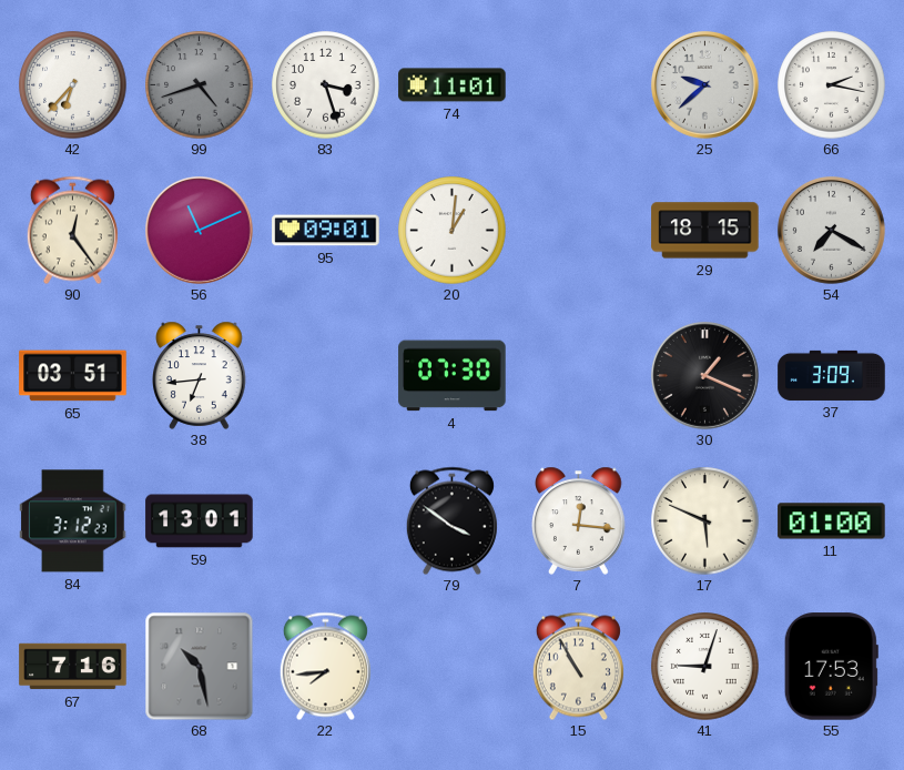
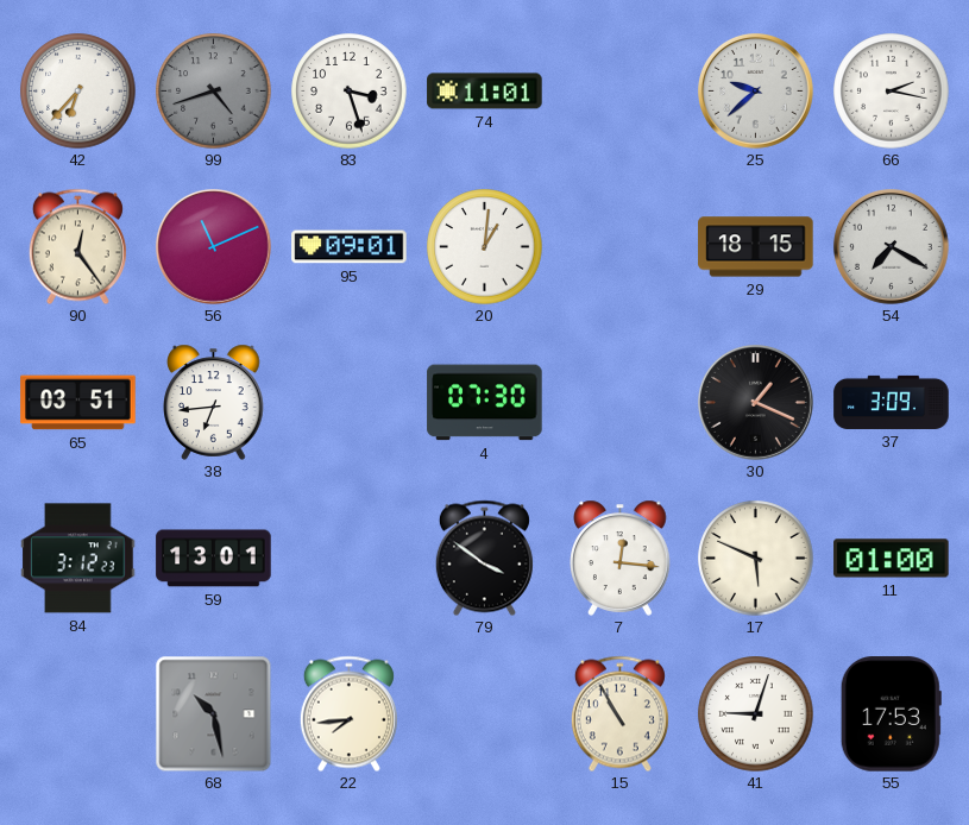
67: 7:16 -> none
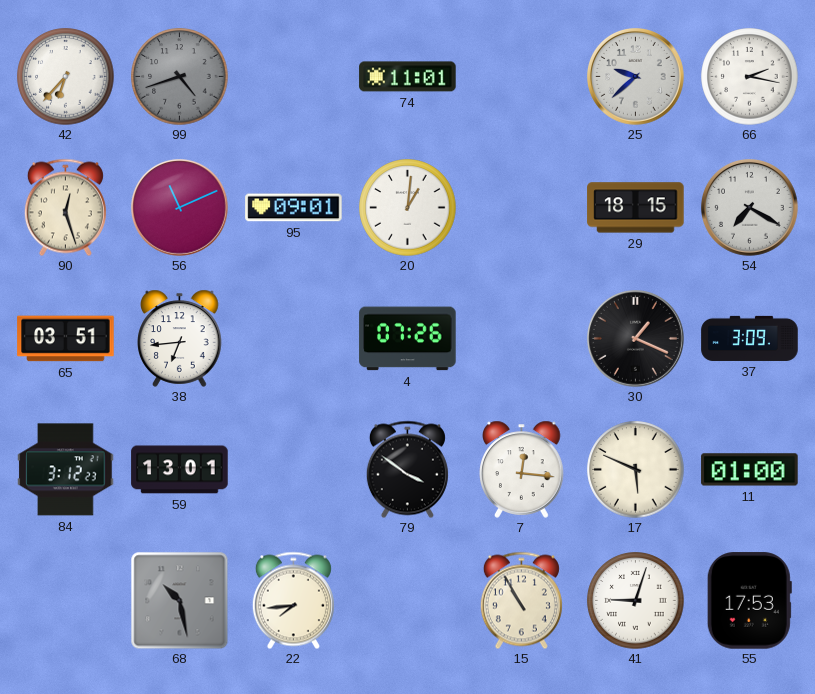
83: 3:27 -> none
90: 12:24 -> 12:27
4: 07:30 -> 07:26
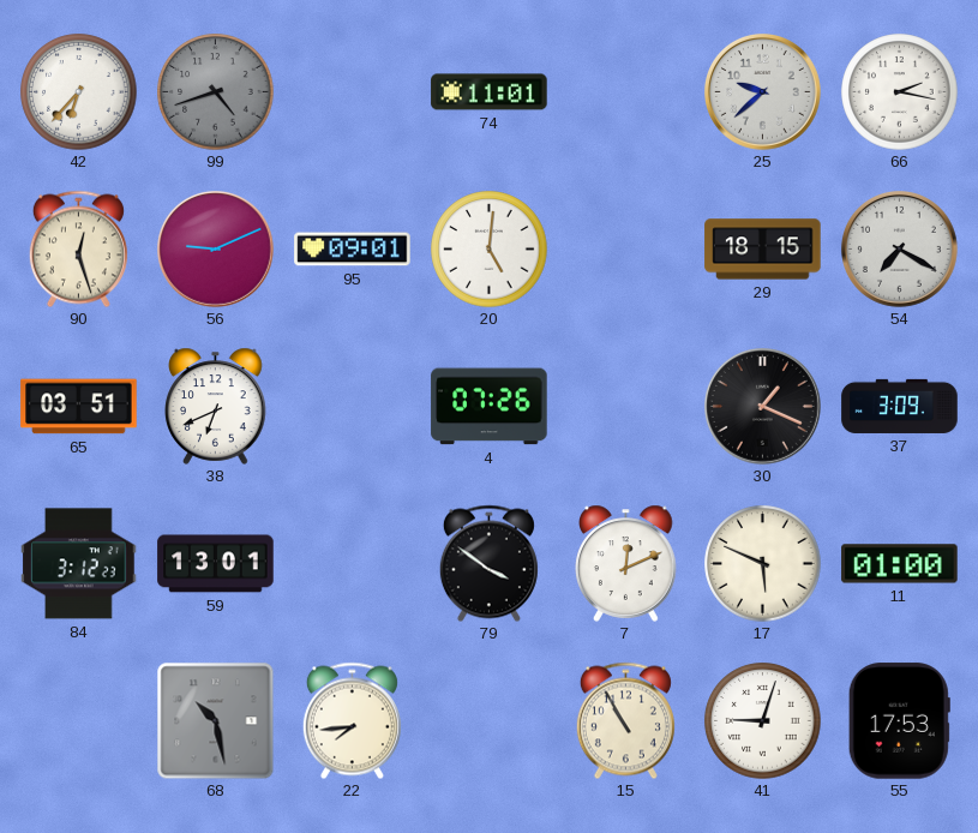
56: 11:11 -> 9:11
20: 1:01 -> 5:01
38: 6:44 -> 6:41
7: 12:16 -> 12:11
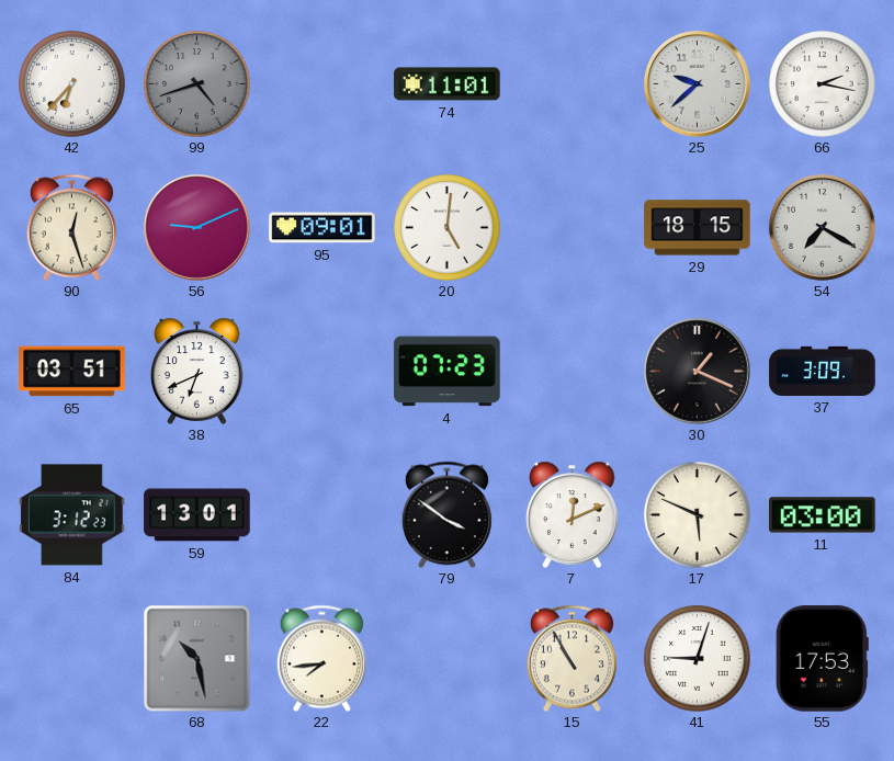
4: 07:26 -> 07:23
11: 01:00 -> 03:00
